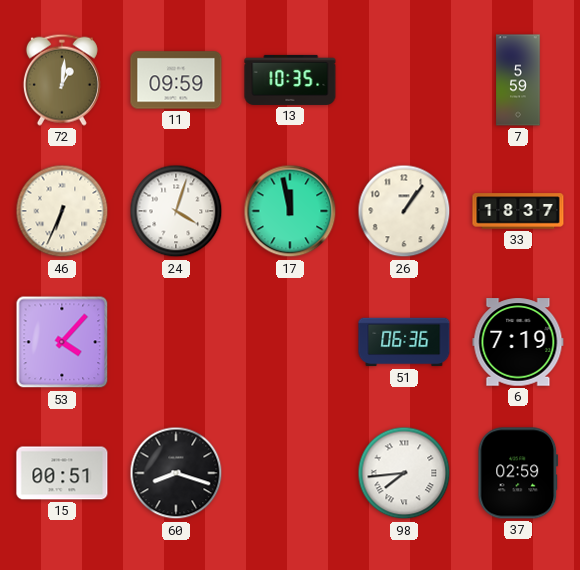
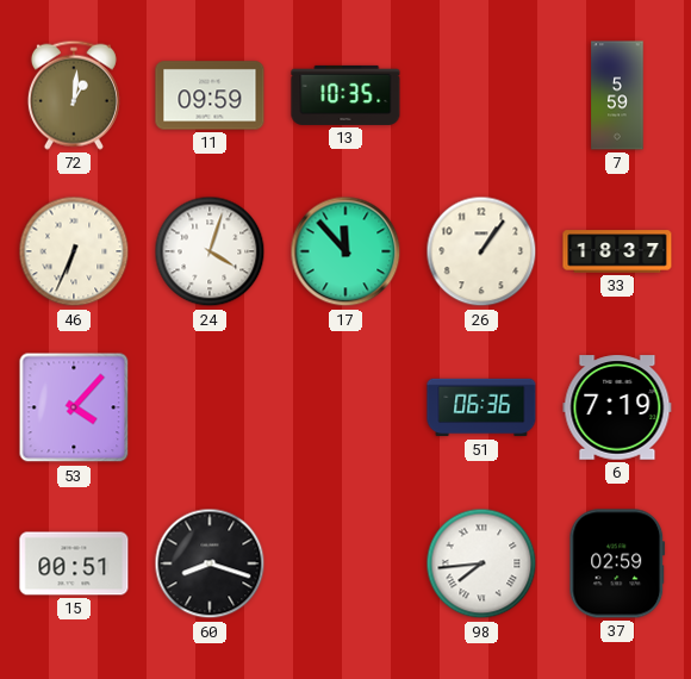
17: 11:58 -> 11:53
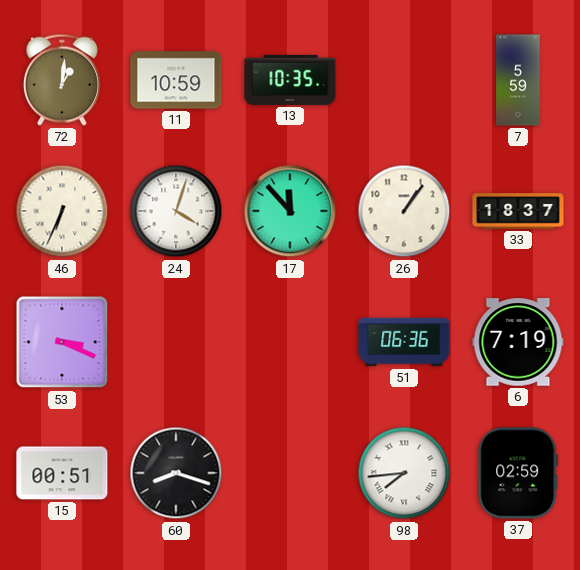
11: 09:59 -> 10:59
53: 4:07 -> 3:19
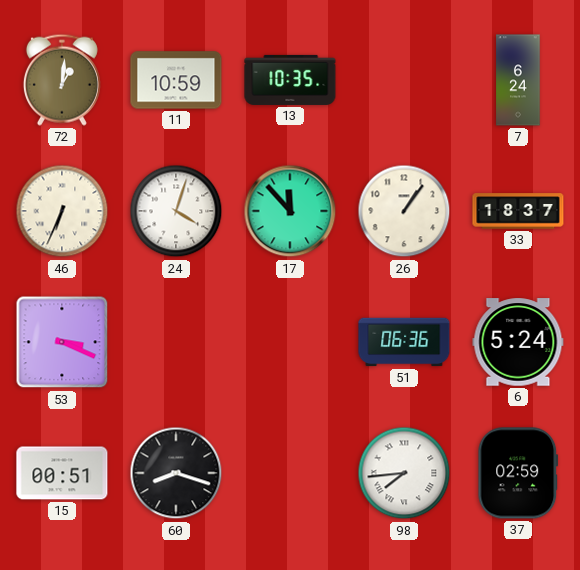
7: 5:59 -> 6:24
6: 7:19 -> 5:24
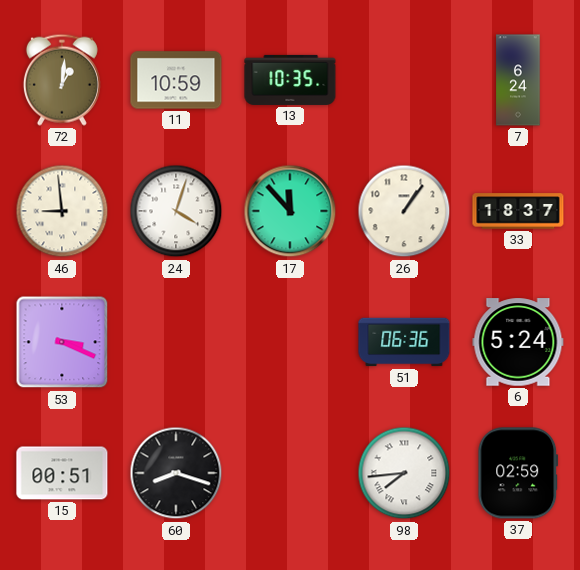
46: 6:34 -> 8:59
